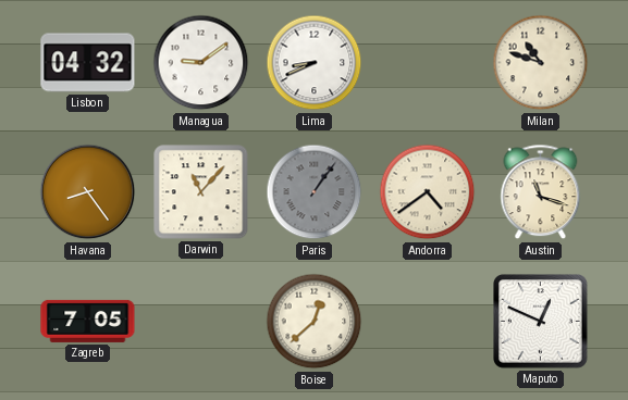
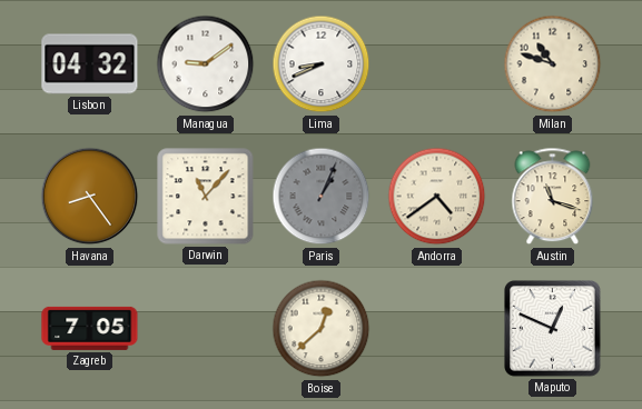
Paris: 1:06 -> 1:04
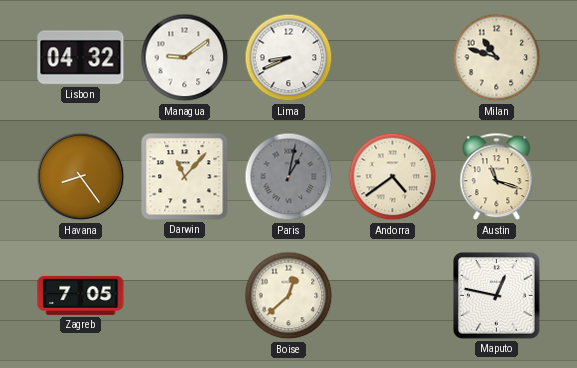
Paris: 1:04 -> 1:02
Maputo: 12:49 -> 12:47
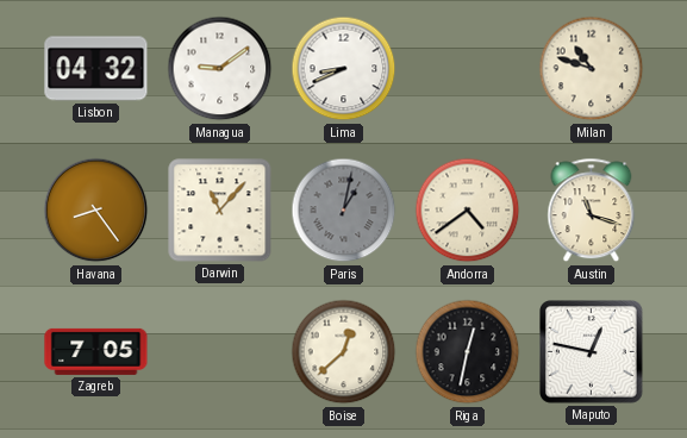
Riga: none -> 12:32
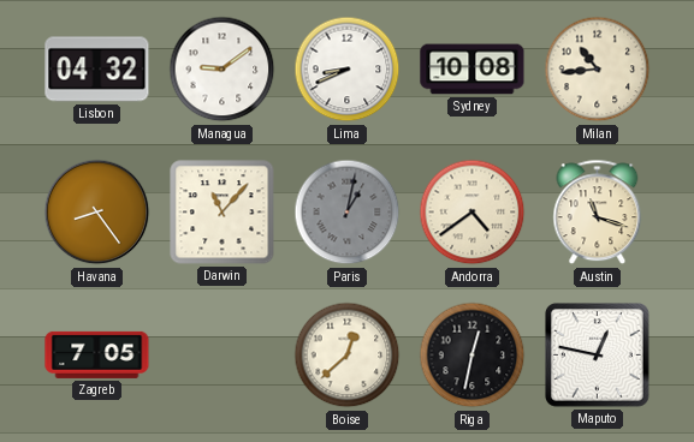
Sydney: none -> 10:08
Milan: 10:48 -> 10:44
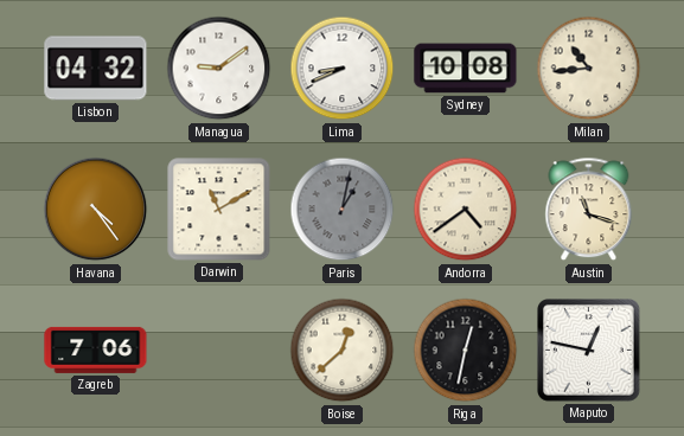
Havana: 8:24 -> 4:24
Darwin: 11:07 -> 11:10
Zagreb: 7:05 -> 7:06
